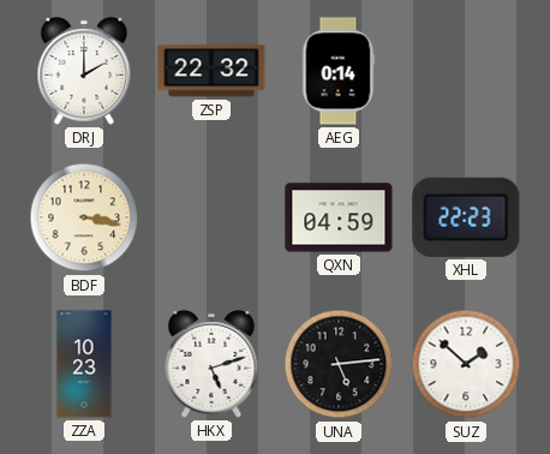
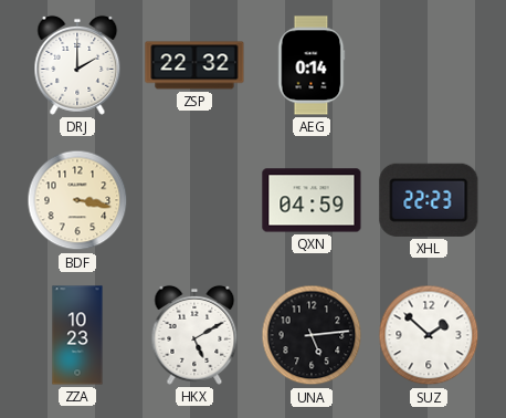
HKX: 5:12 -> 5:10
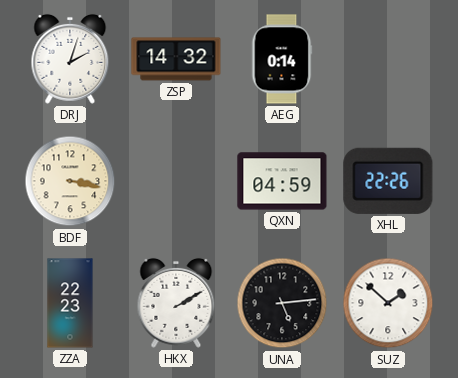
DRJ: 2:00 -> 2:03
ZSP: 22:32 -> 14:32
XHL: 22:23 -> 22:26
ZZA: 10:23 -> 22:23
HKX: 5:10 -> 2:10
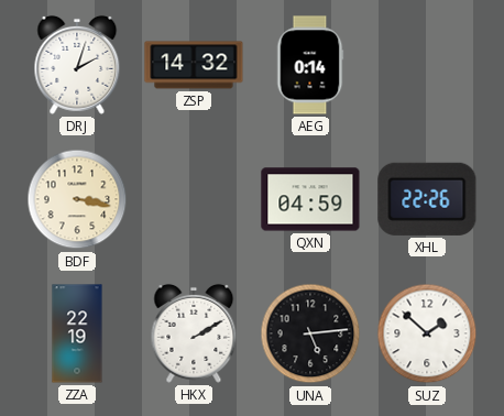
ZZA: 22:23 -> 22:19
